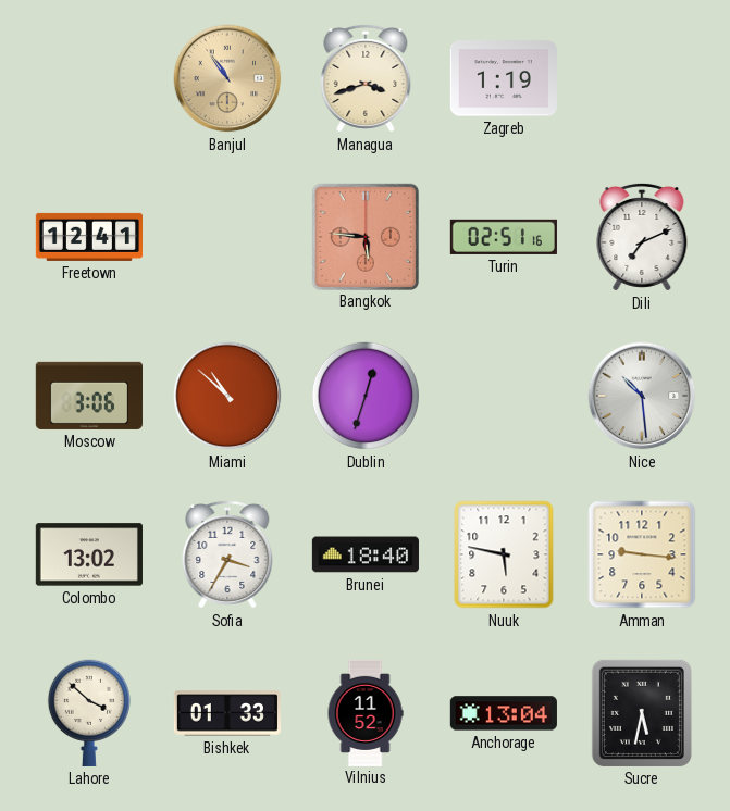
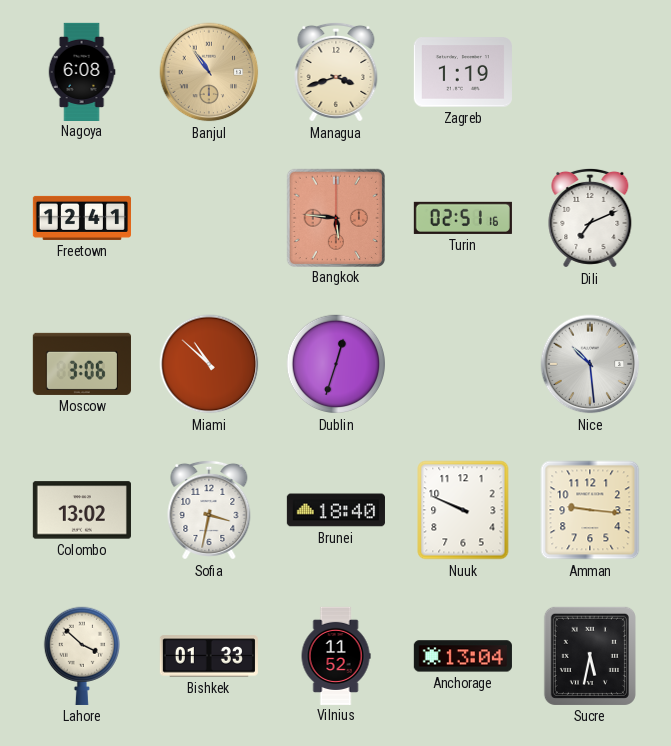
Nagoya: none -> 6:08
Sofia: 3:35 -> 3:32
Nuuk: 5:47 -> 9:49
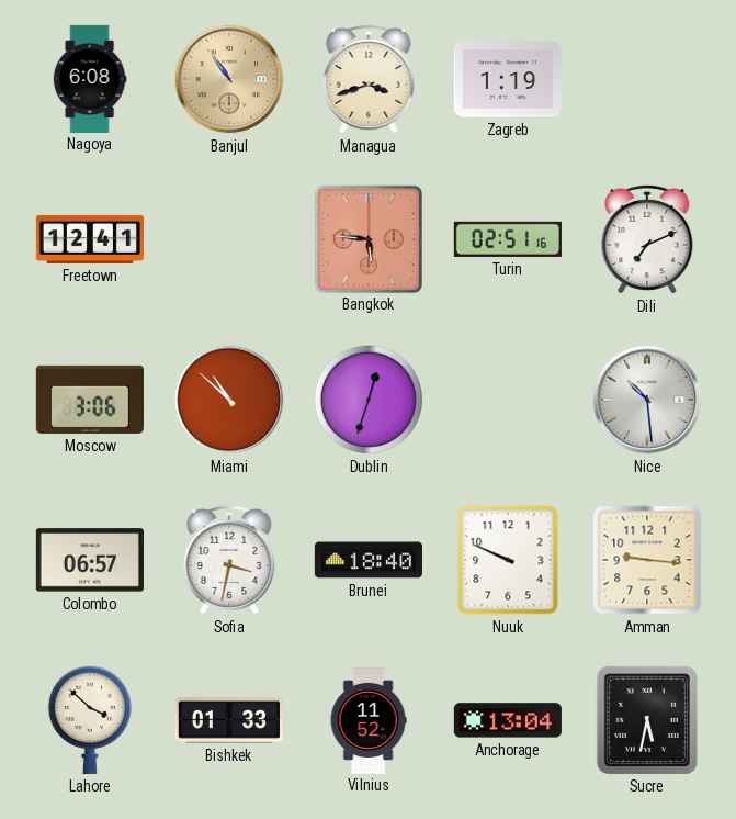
Colombo: 13:02 -> 06:57
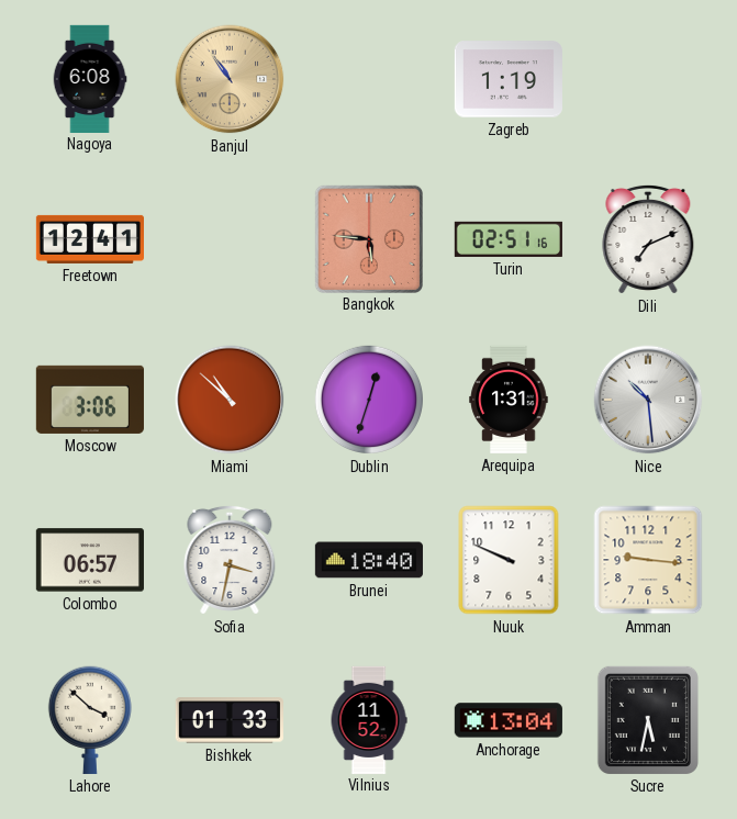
Managua: 3:42 -> none
Arequipa: none -> 1:31
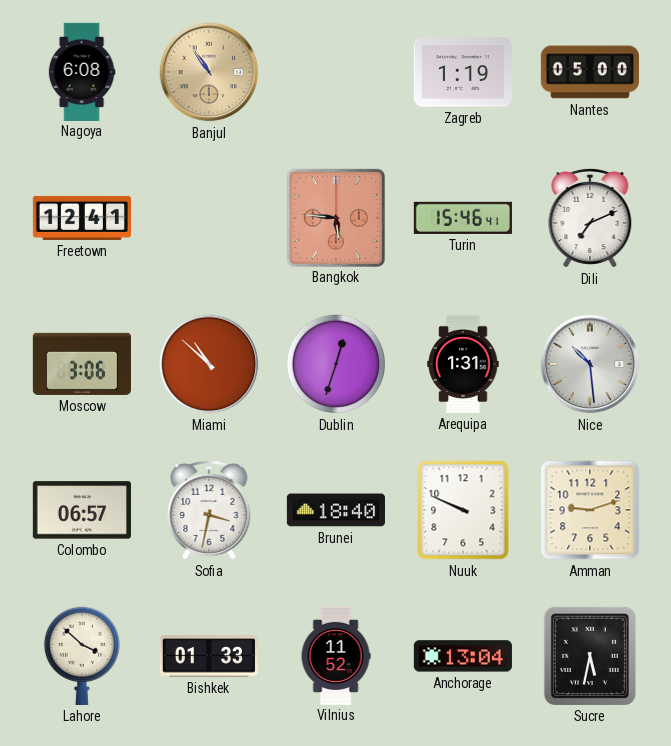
Nantes: none -> 05:00
Turin: 02:51 -> 15:46
Amman: 9:16 -> 9:12
